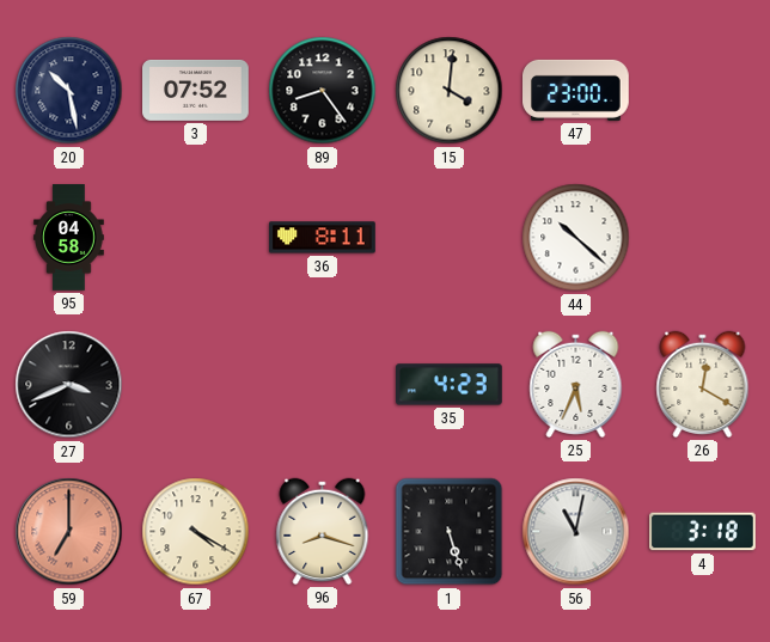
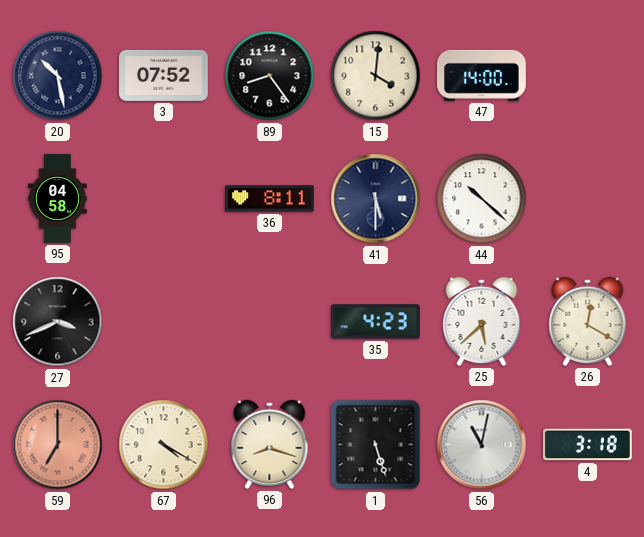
47: 23:00 -> 14:00
41: none -> 5:30
25: 5:34 -> 5:38
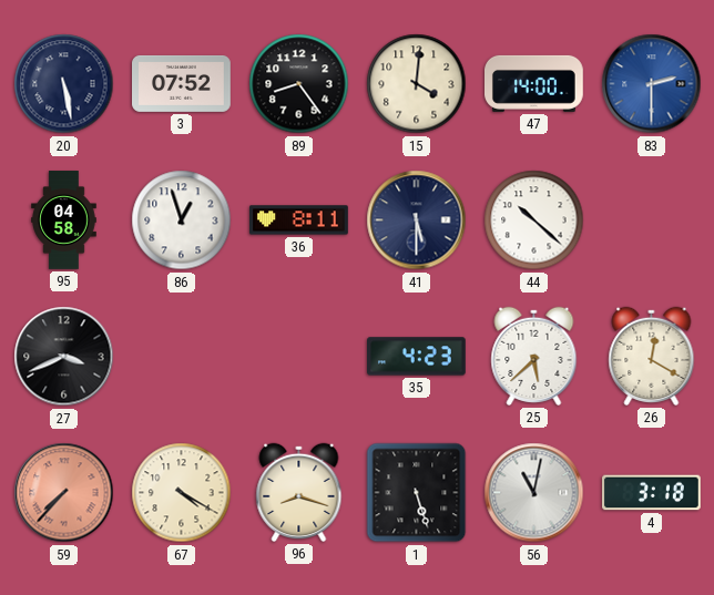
20: 10:28 -> 5:28
83: none -> 2:30
86: none -> 12:57
59: 7:00 -> 7:37
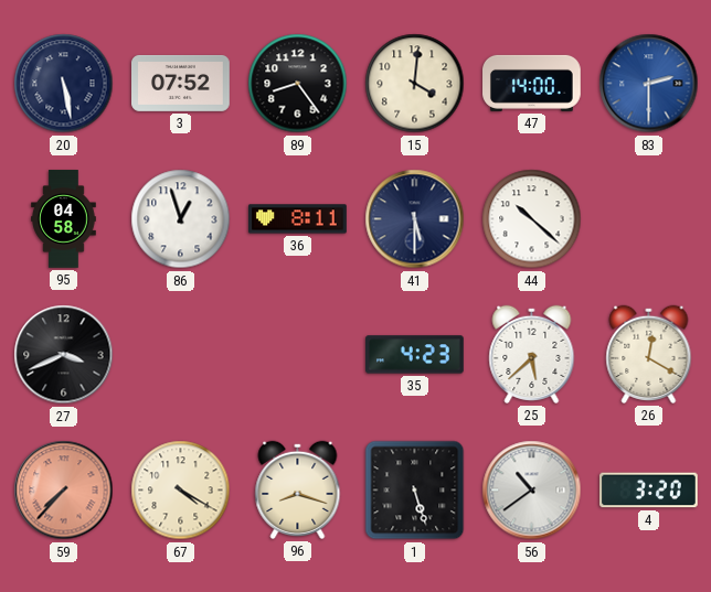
56: 11:02 -> 10:39
4: 3:18 -> 3:20
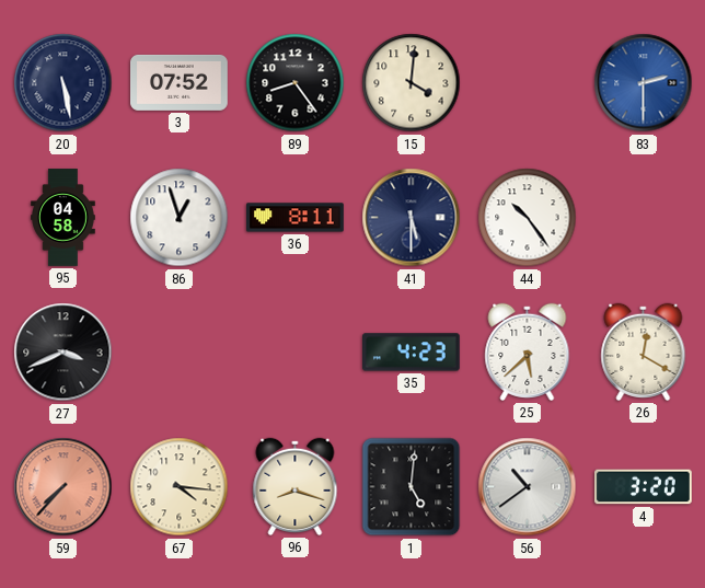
47: 14:00 -> none
44: 10:22 -> 10:24
67: 4:20 -> 4:16
1: 5:27 -> 5:01
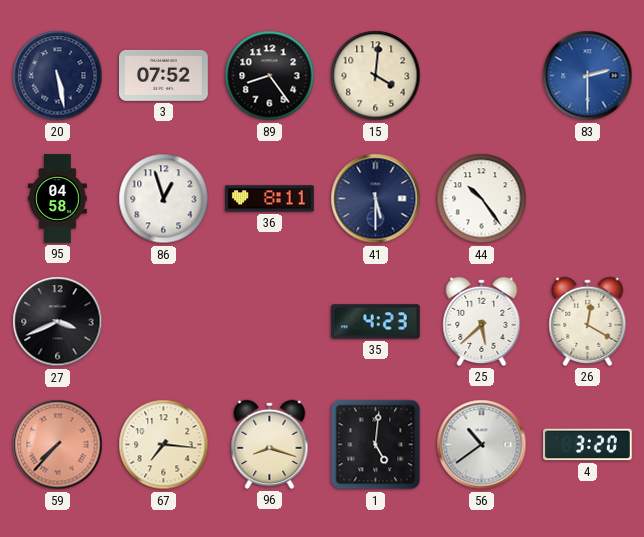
67: 4:16 -> 7:16
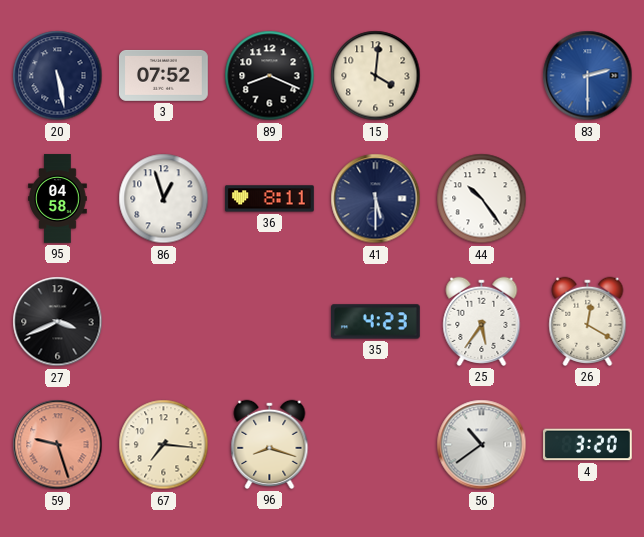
89: 8:24 -> 8:19
25: 5:38 -> 5:36
59: 7:37 -> 9:27
1: 5:01 -> none
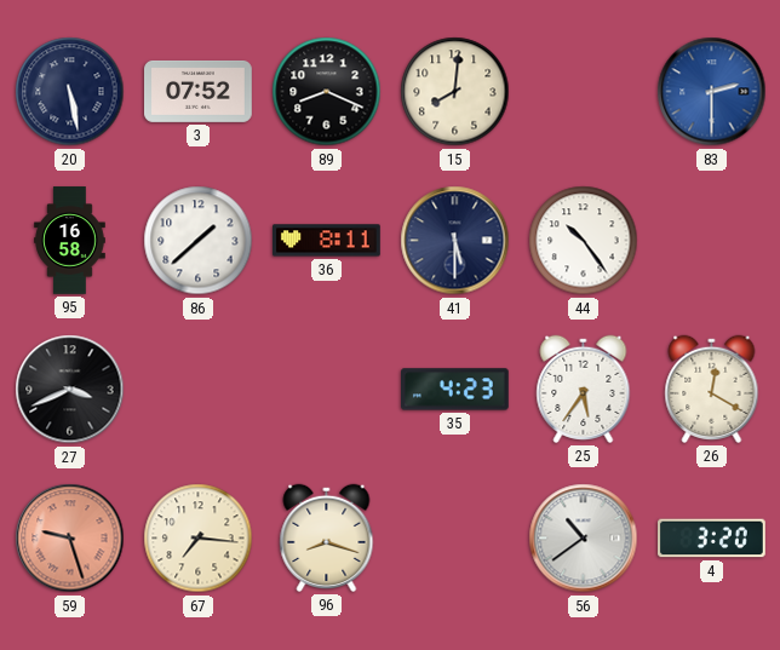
15: 4:01 -> 8:01
95: 04:58 -> 16:58
86: 12:57 -> 1:38
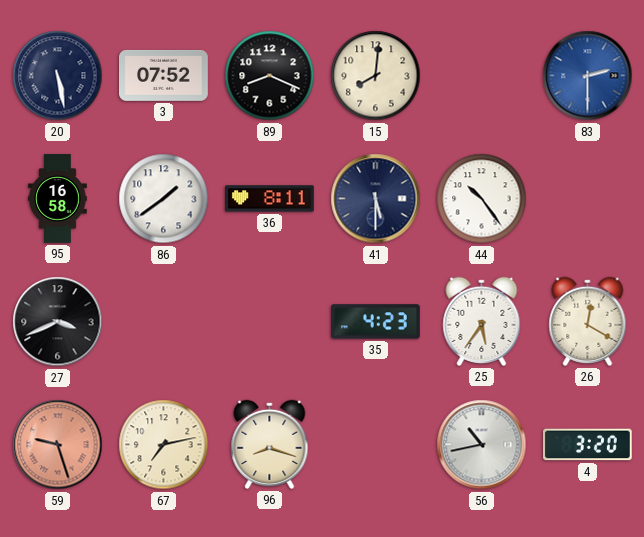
86: 1:38 -> 1:39
67: 7:16 -> 7:13
56: 10:39 -> 10:43
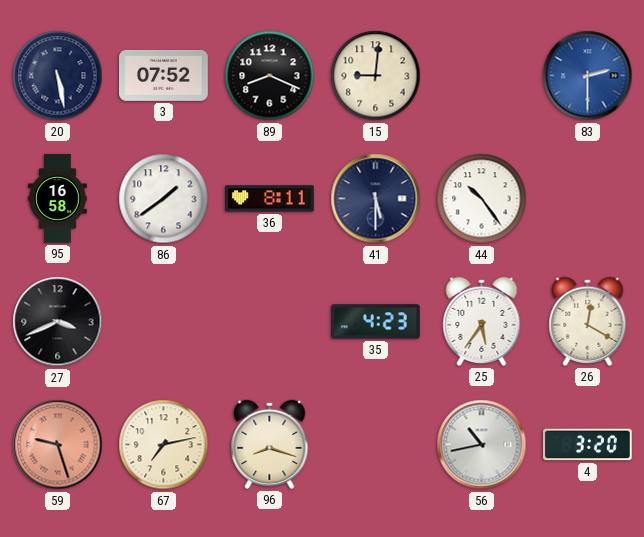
15: 8:01 -> 9:01
